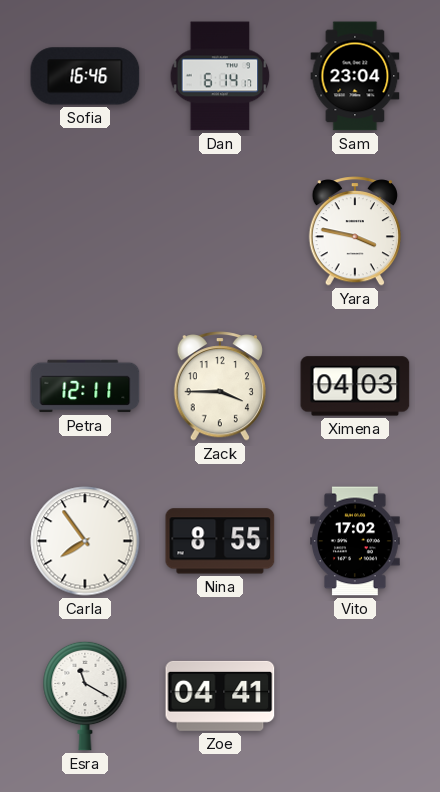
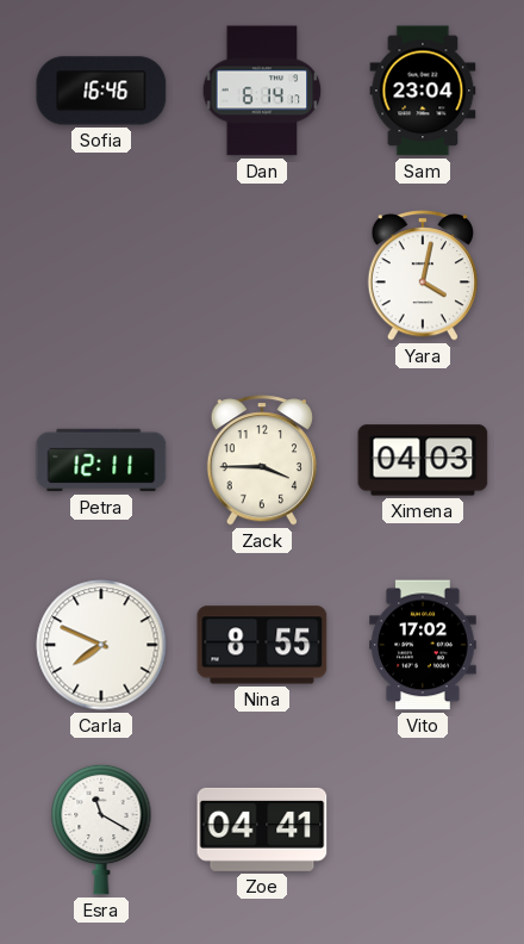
Yara: 3:47 -> 4:02
Carla: 7:54 -> 7:49
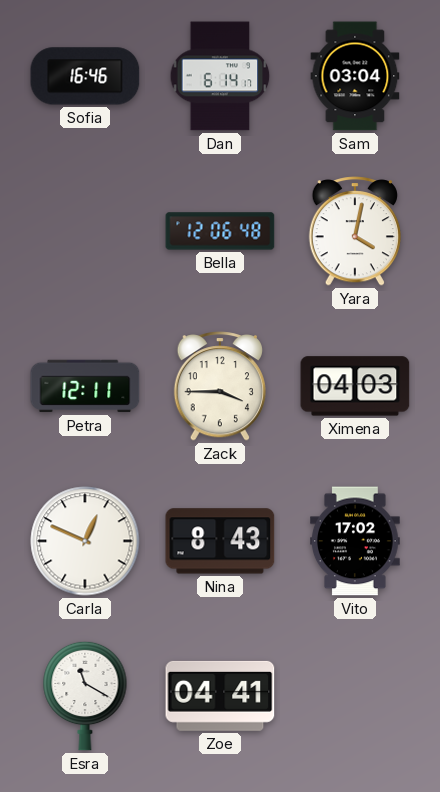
Sam: 23:04 -> 03:04
Bella: none -> 12:06
Carla: 7:49 -> 12:49
Nina: 8:55 -> 8:43
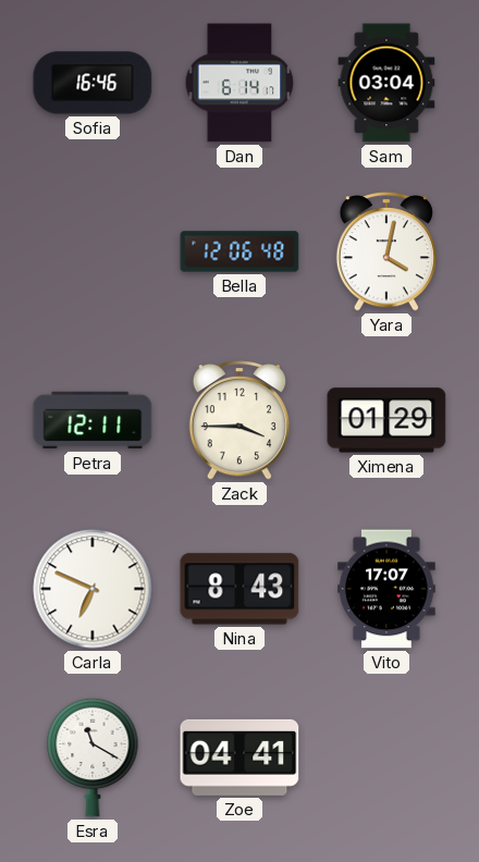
Ximena: 04:03 -> 01:29
Carla: 12:49 -> 6:49
Vito: 17:02 -> 17:07
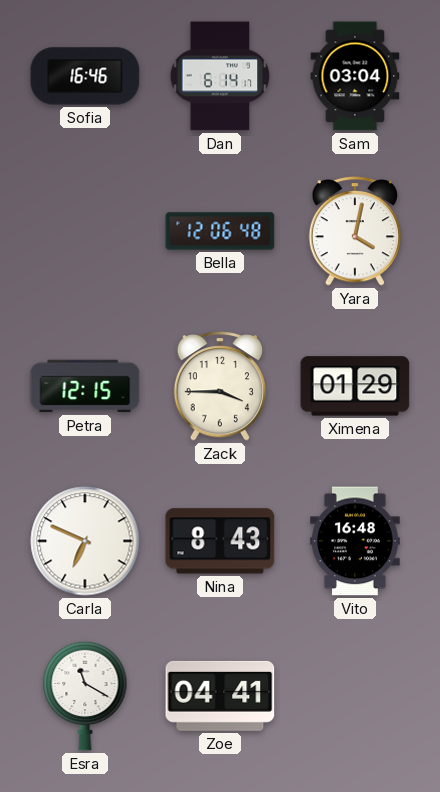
Petra: 12:11 -> 12:15
Vito: 17:07 -> 16:48
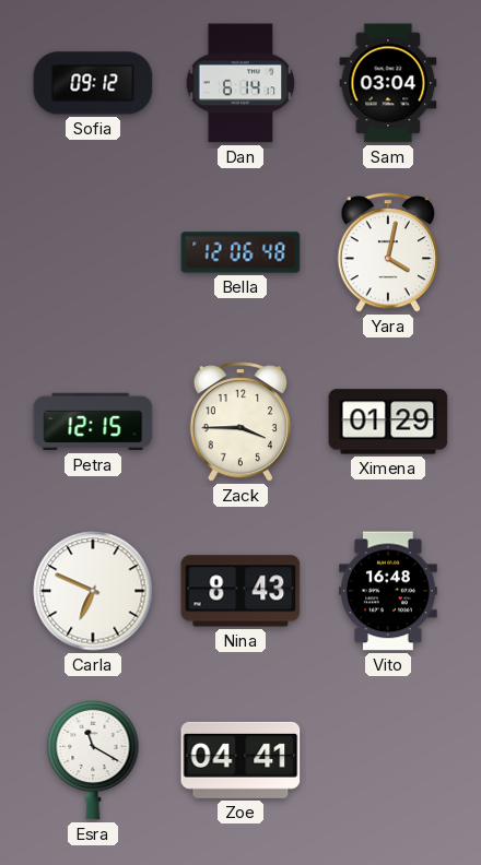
Sofia: 16:46 -> 09:12
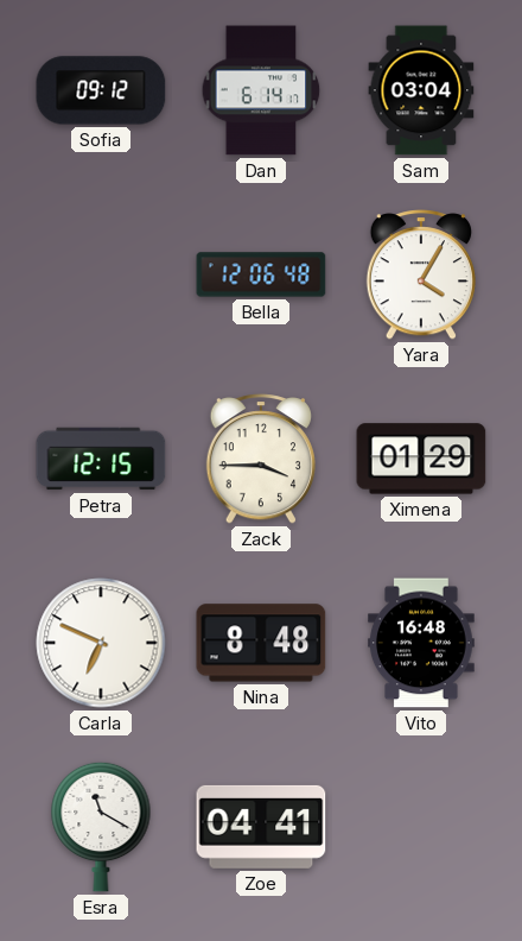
Yara: 4:02 -> 4:05
Nina: 8:43 -> 8:48
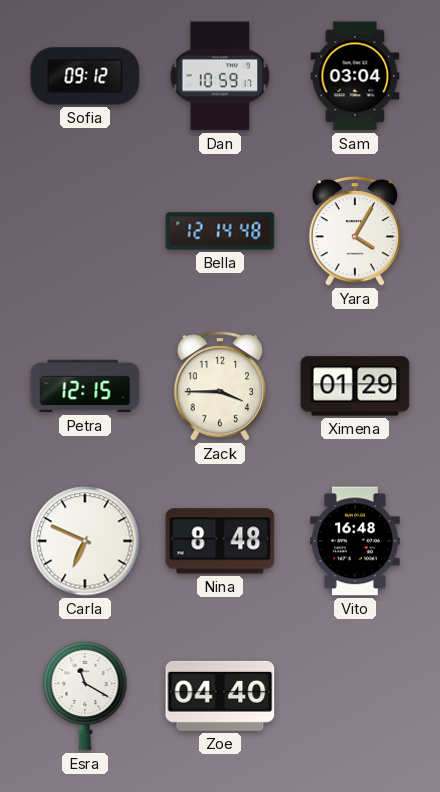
Dan: 6:14 -> 10:59
Bella: 12:06 -> 12:14
Zoe: 04:41 -> 04:40
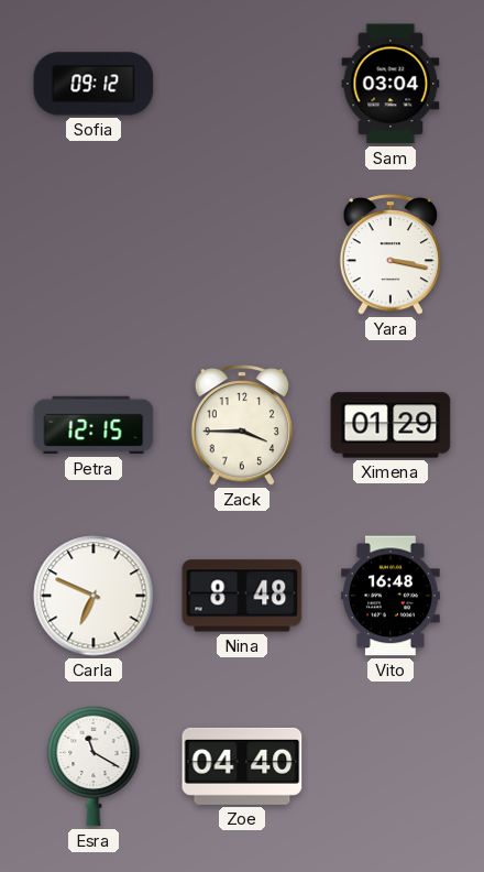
Dan: 10:59 -> none
Bella: 12:14 -> none
Yara: 4:05 -> 3:17
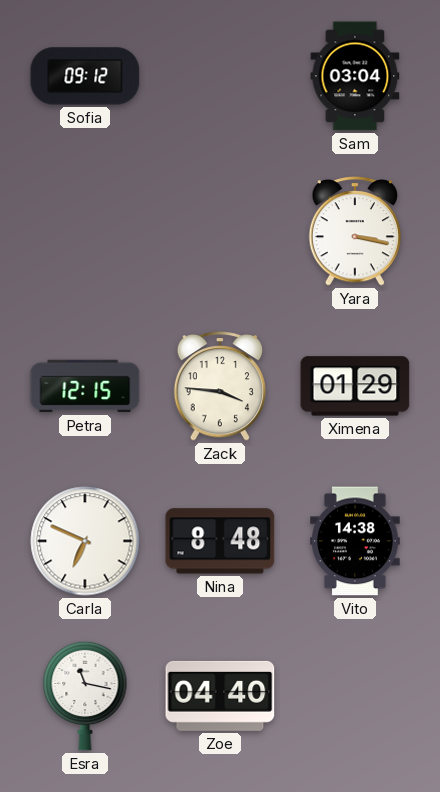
Zack: 3:45 -> 3:46
Vito: 16:48 -> 14:38
Esra: 11:20 -> 11:17
